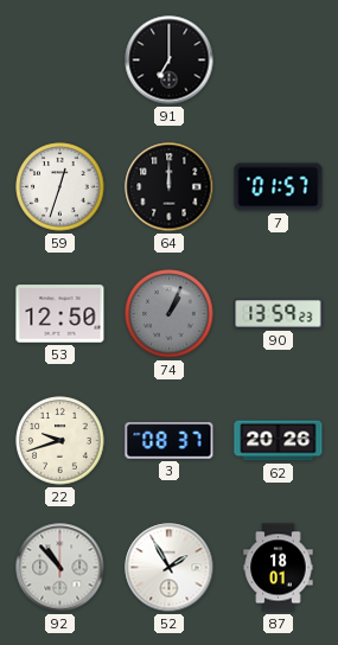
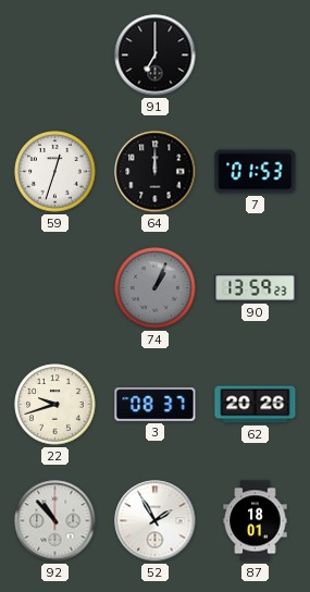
7: 01:57 -> 01:53
53: 12:50 -> none
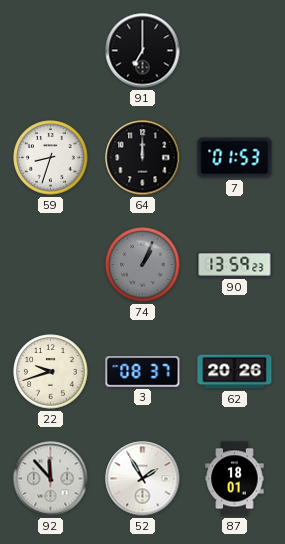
59: 12:33 -> 8:33
92: 10:53 -> 11:53
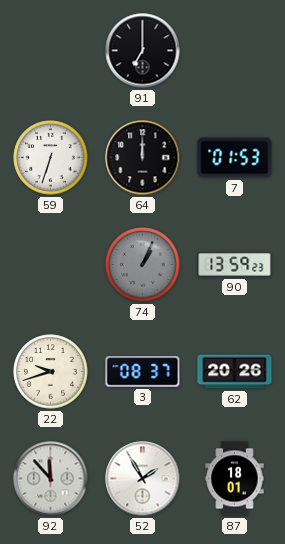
59: 8:33 -> 6:33
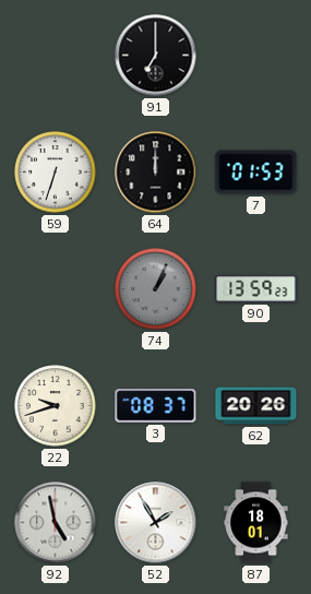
92: 11:53 -> 4:58
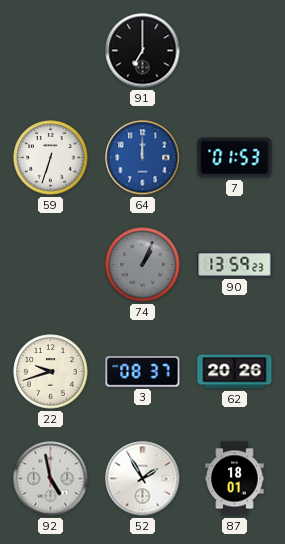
64 dial: black -> blue
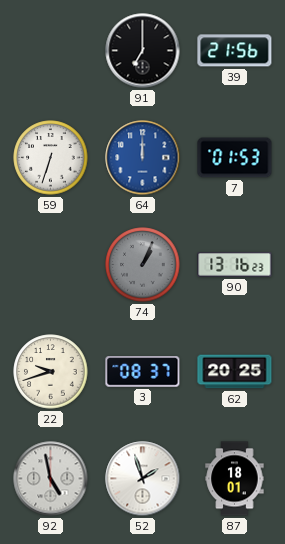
39: none -> 21:56
90: 13:59 -> 13:16
62: 20:26 -> 20:25
52: 1:55 -> 1:57
